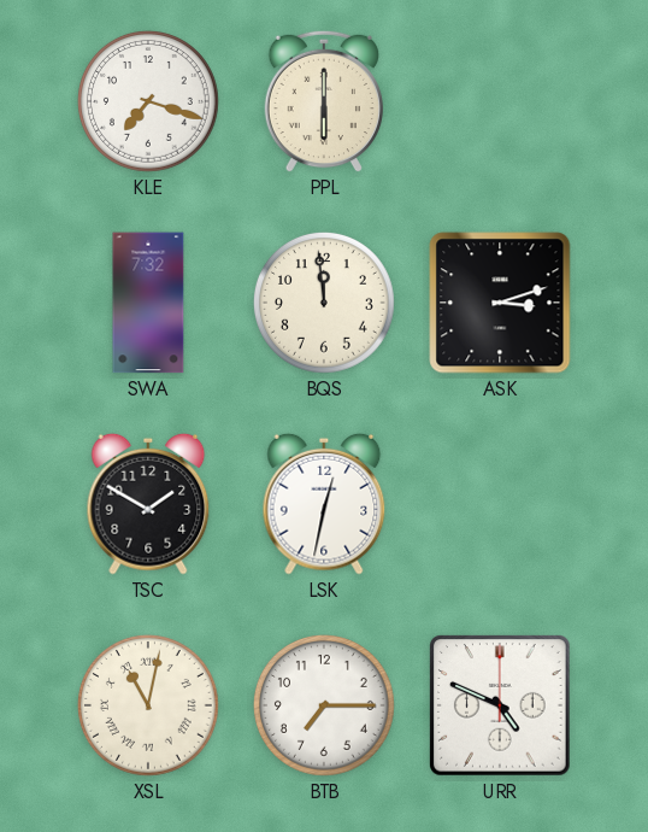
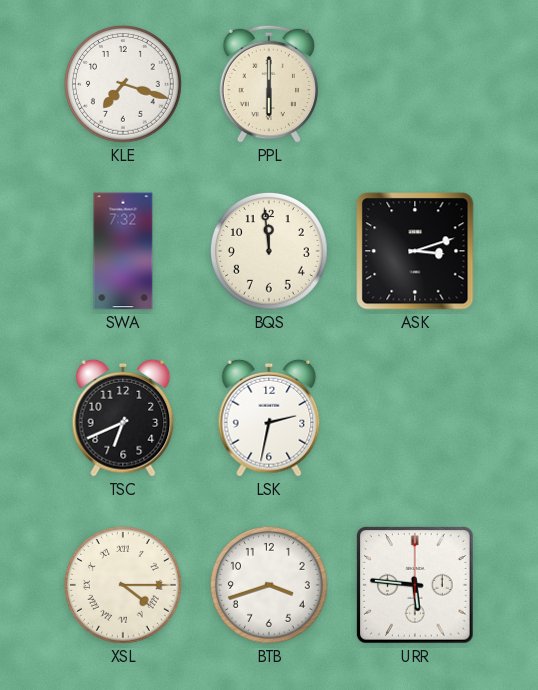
TSC: 1:50 -> 6:41
LSK: 12:32 -> 2:32
XSL: 11:02 -> 4:15
BTB: 7:15 -> 3:42
URR: 4:49 -> 5:46
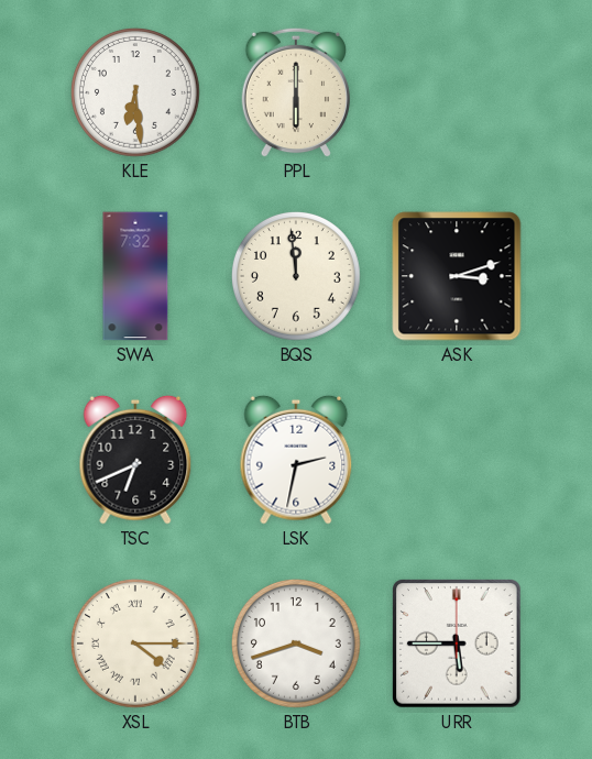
KLE: 7:18 -> 6:29
URR: 5:46 -> 5:45
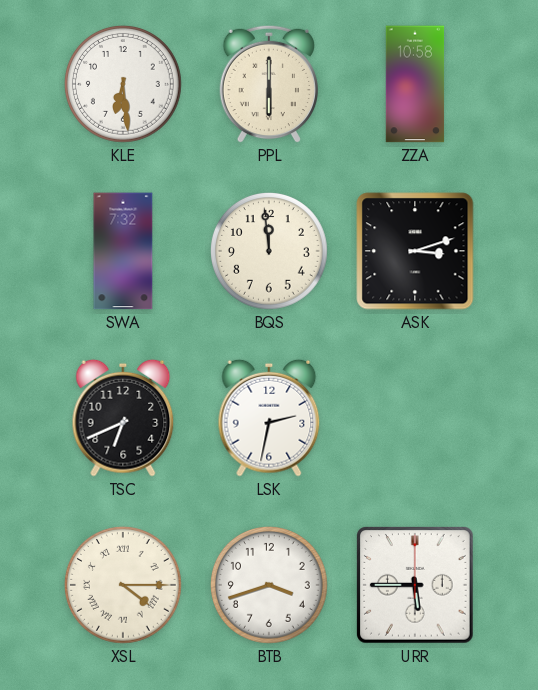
ZZA: none -> 10:58
